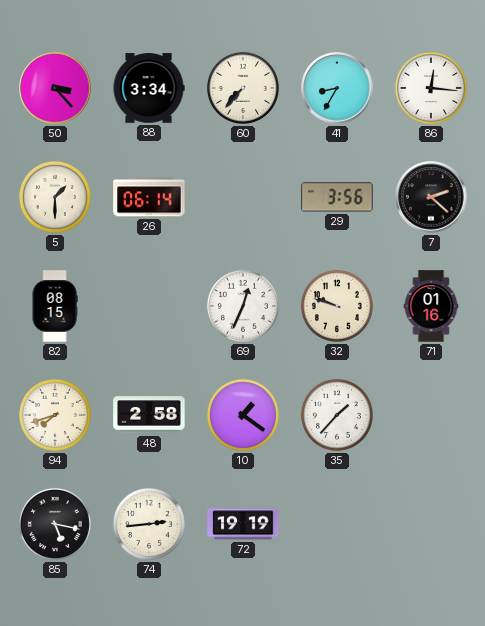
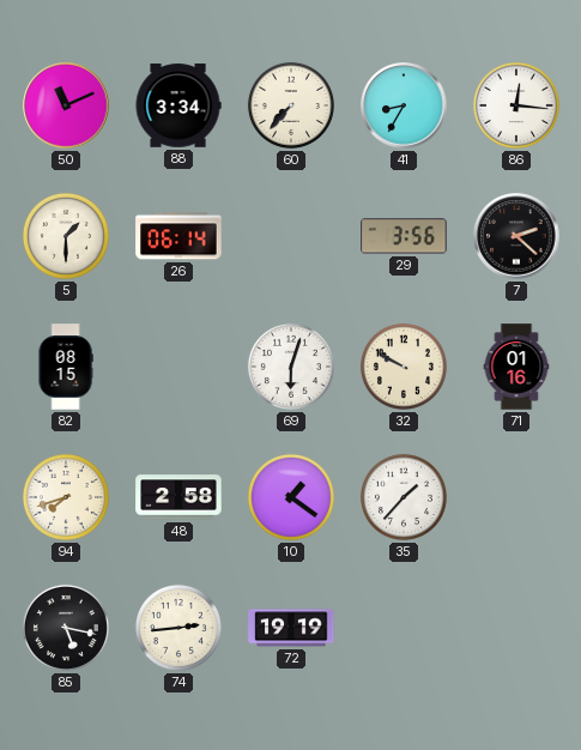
50: 3:23 -> 11:11
69: 12:34 -> 6:03
32: 9:48 -> 9:50
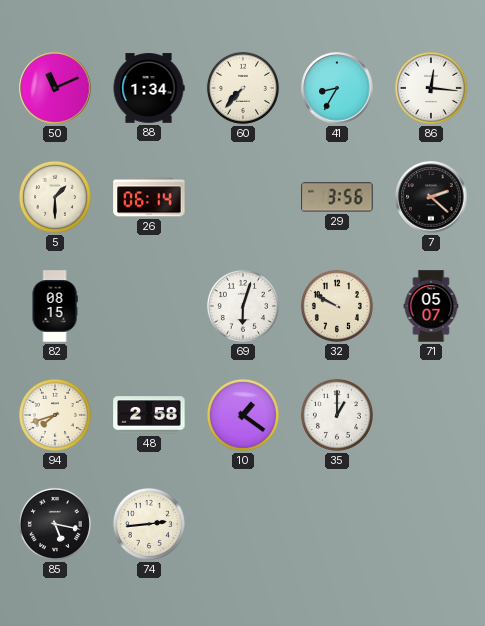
88: 3:34 -> 1:34
71: 01:16 -> 05:07
35: 1:37 -> 1:00
72: 19:19 -> none
